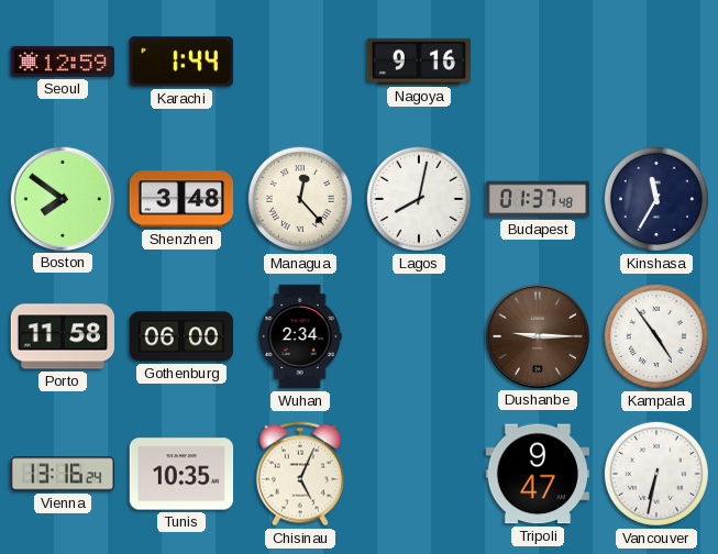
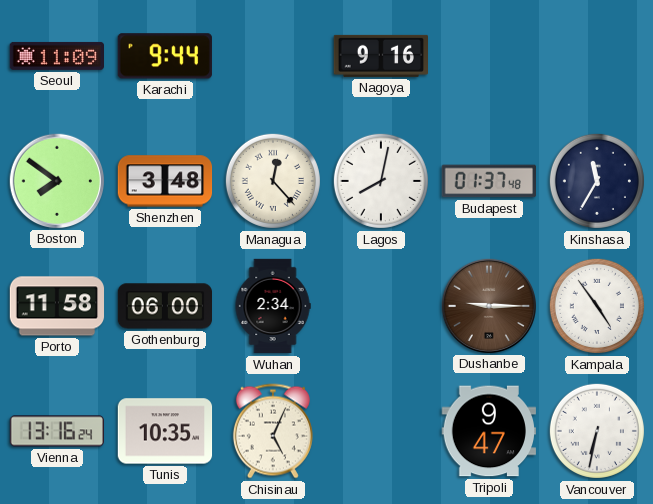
Seoul: 12:59 -> 11:09
Karachi: 1:44 -> 9:44
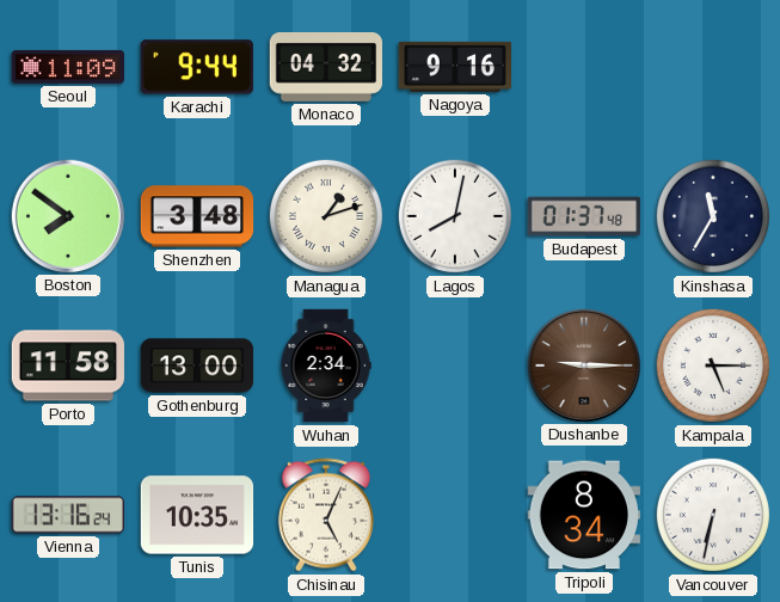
Monaco: none -> 04:32
Managua: 12:23 -> 1:12
Gothenburg: 06:00 -> 13:00
Kampala: 4:54 -> 5:15
Tripoli: 9:47 -> 8:34
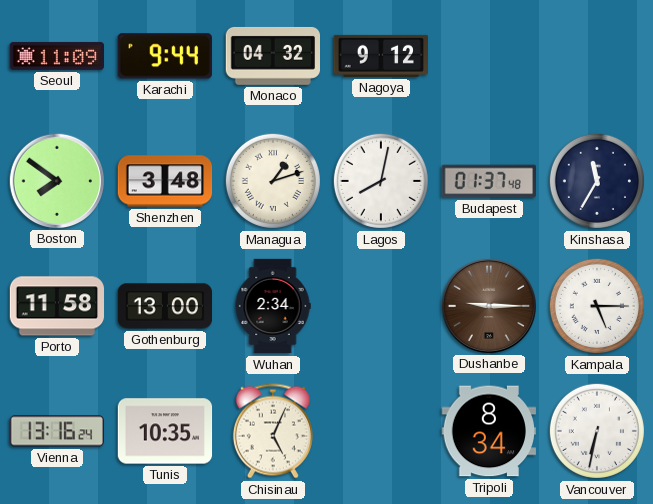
Nagoya: 9:16 -> 9:12
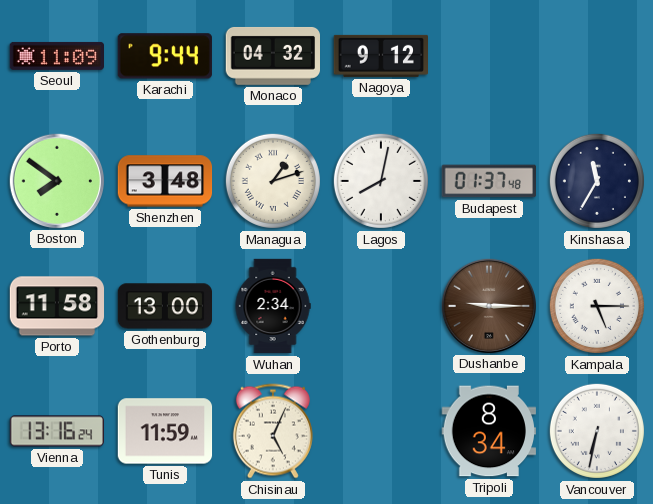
Tunis: 10:35 -> 11:59
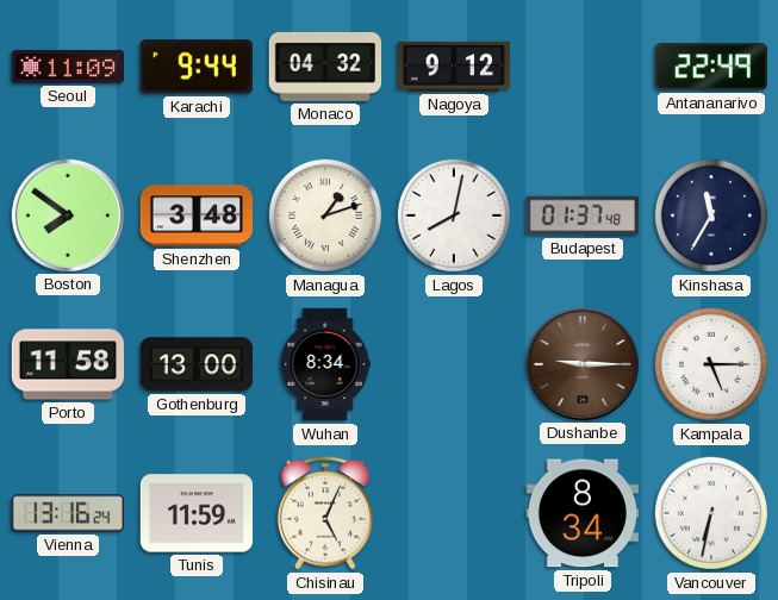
Antananarivo: none -> 22:49
Wuhan: 2:34 -> 8:34
